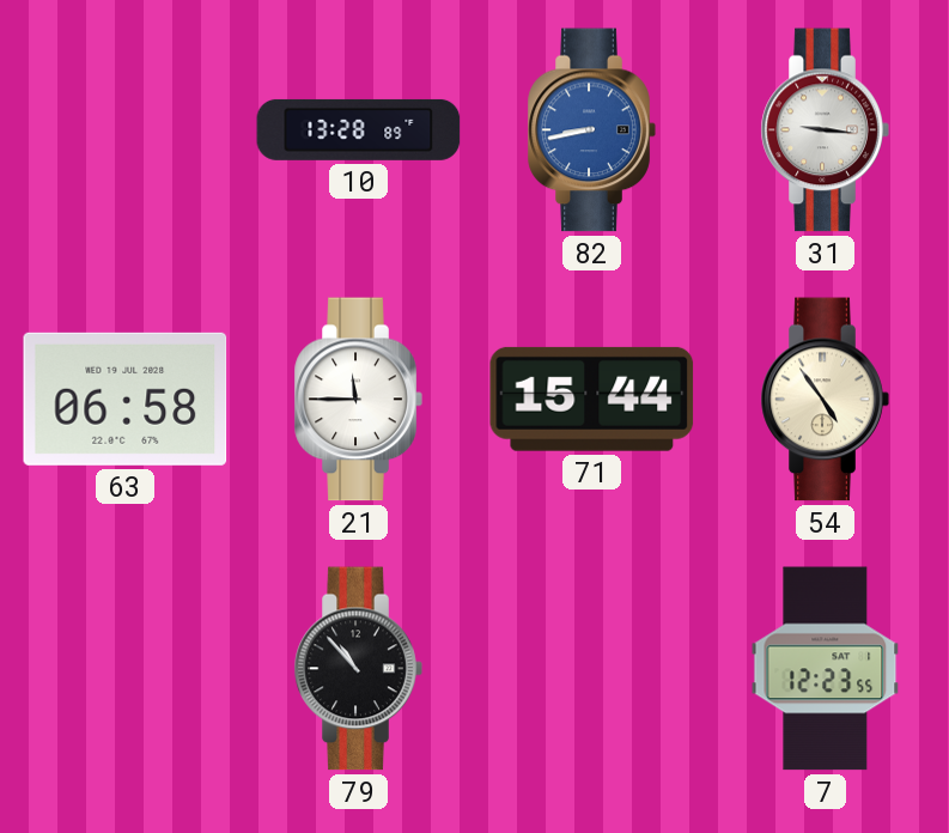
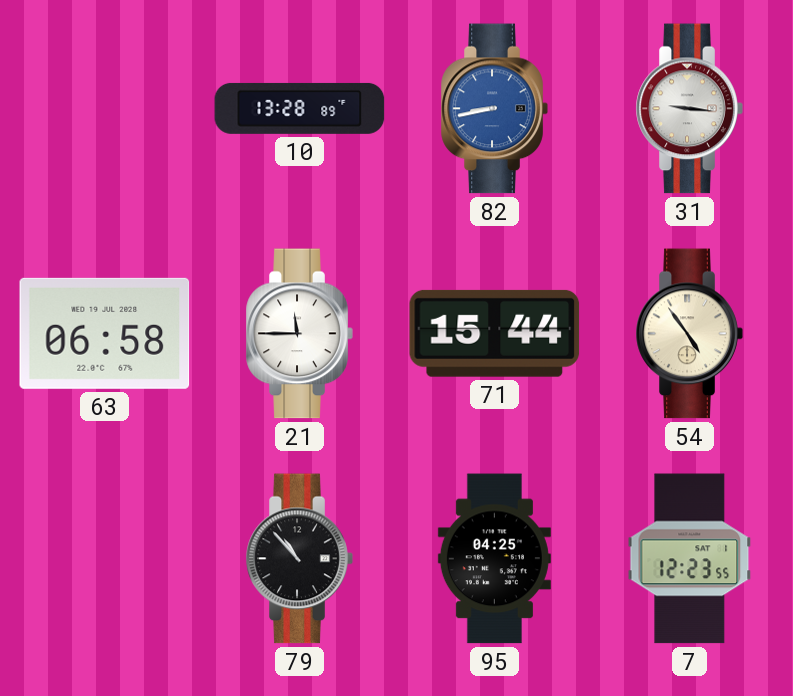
95: none -> 04:25
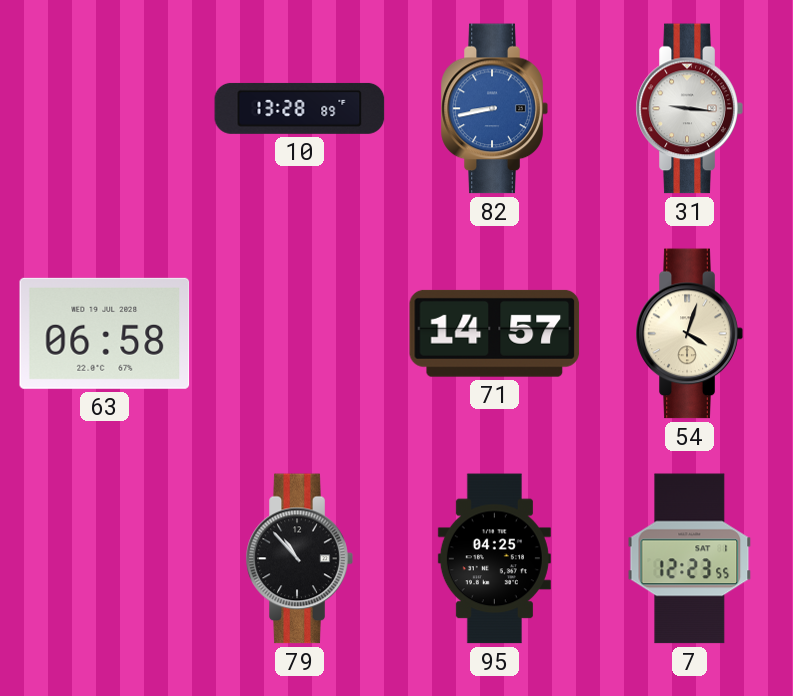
21: 11:45 -> none
71: 15:44 -> 14:57
54: 4:54 -> 4:03
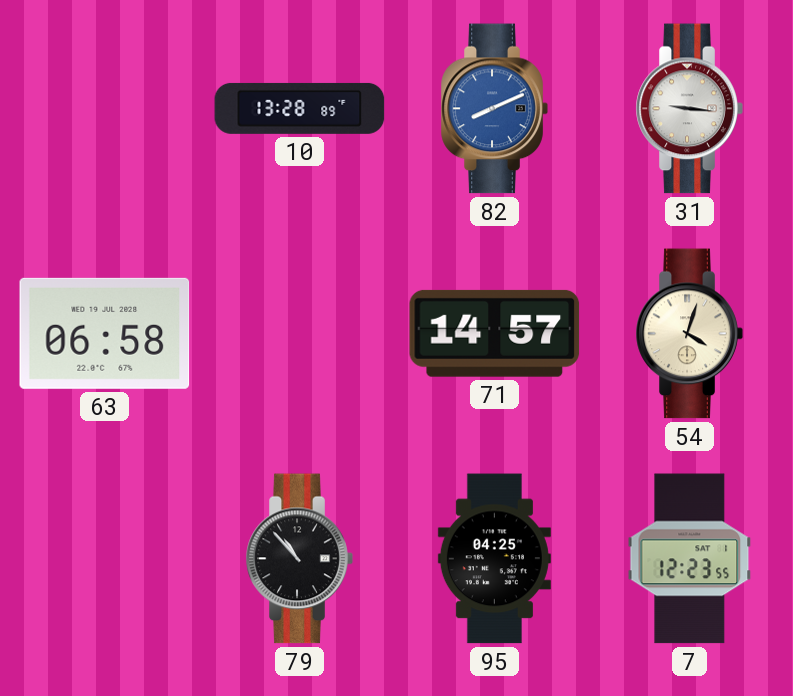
82: 8:43 -> 8:11
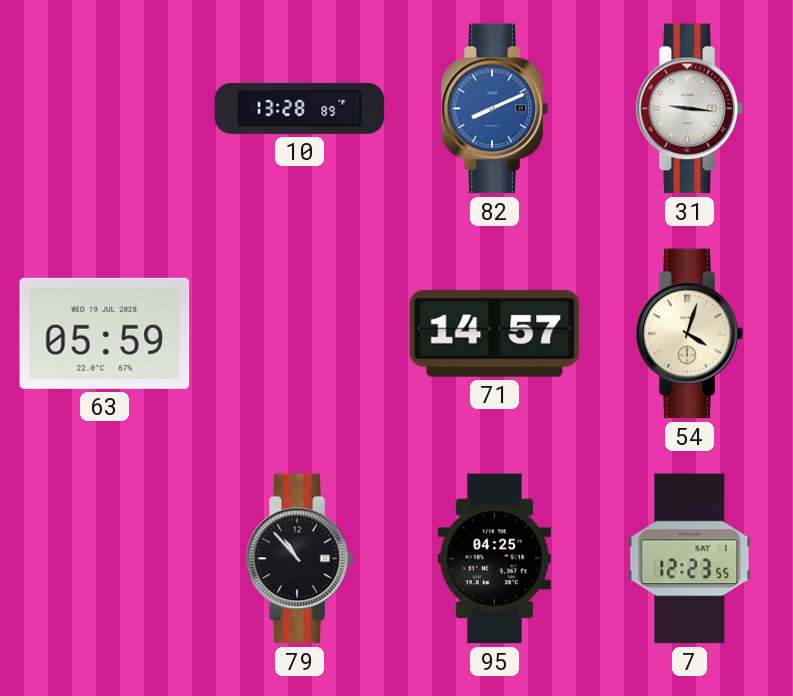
63: 06:58 -> 05:59
